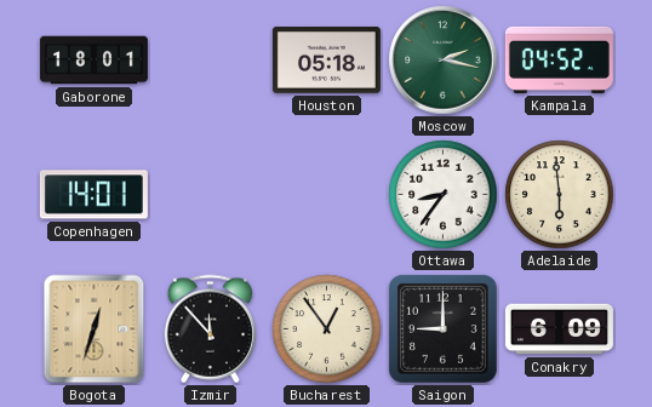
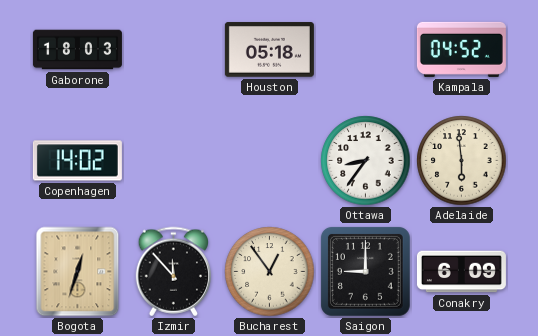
Gaborone: 18:01 -> 18:03
Moscow: 2:17 -> none
Copenhagen: 14:01 -> 14:02
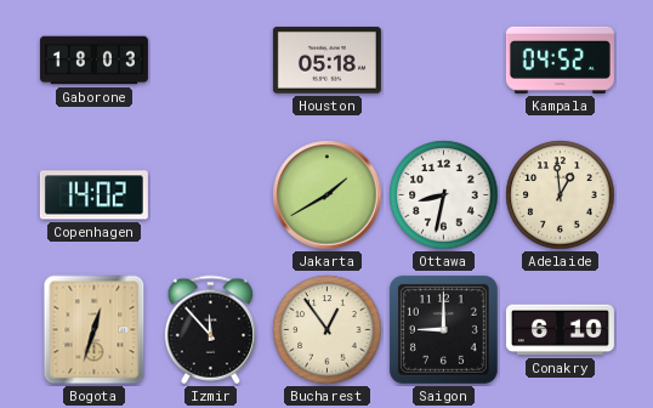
Jakarta: none -> 1:40
Ottawa: 8:36 -> 8:32
Adelaide: 5:59 -> 12:59
Conakry: 6:09 -> 6:10
